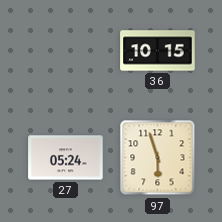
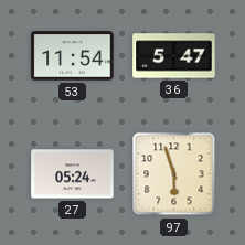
53: none -> 11:54
36: 10:15 -> 5:47
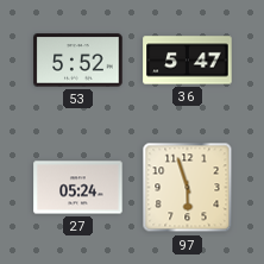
53: 11:54 -> 5:52
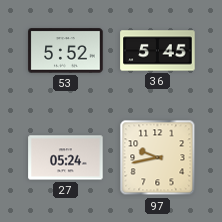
36: 5:47 -> 5:45
97: 5:57 -> 9:43
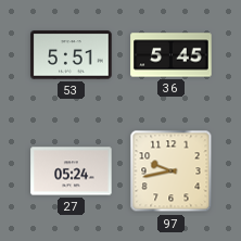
53: 5:52 -> 5:51
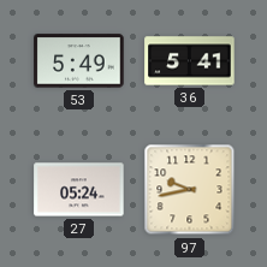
53: 5:51 -> 5:49
36: 5:45 -> 5:41
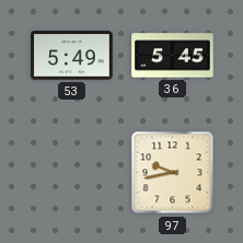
36: 5:41 -> 5:45
27: 05:24 -> none
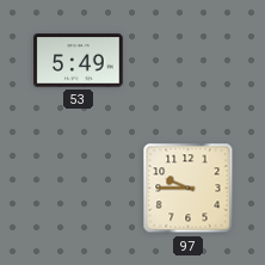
36: 5:45 -> none
97: 9:43 -> 9:45
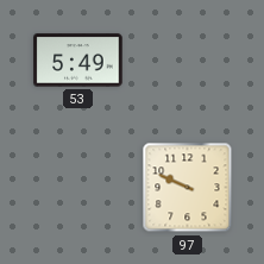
97: 9:45 -> 9:49
